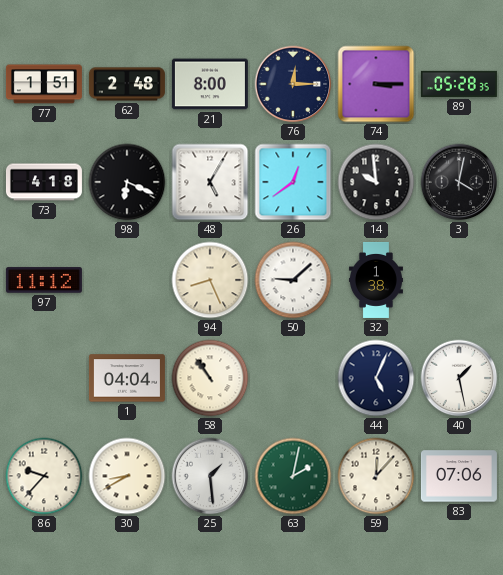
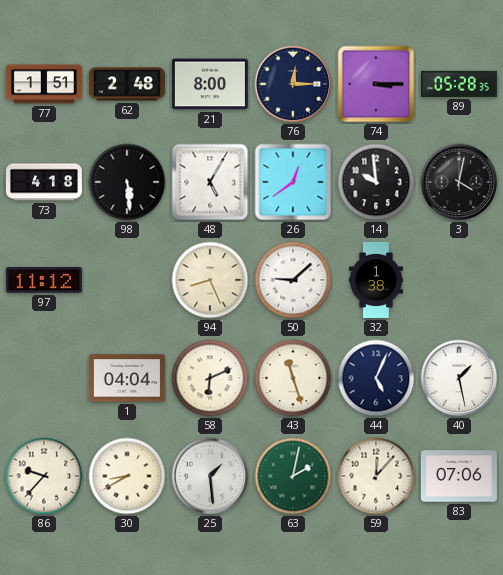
98: 6:19 -> 5:29
58: 10:54 -> 6:11
43: none -> 11:27
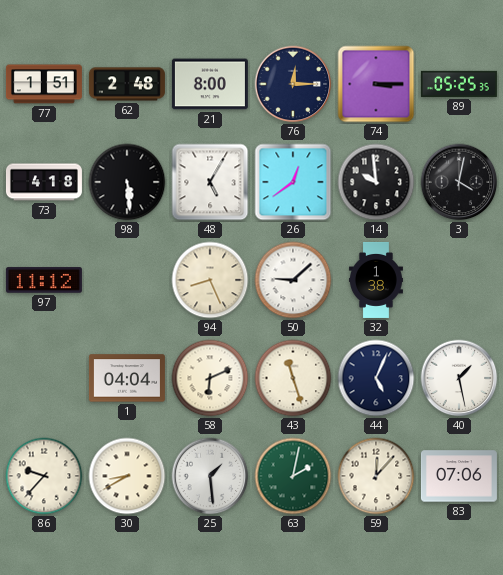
89: 05:28 -> 05:25
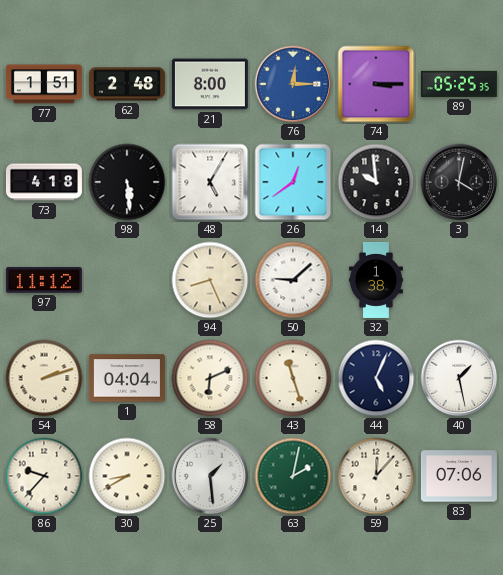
76 dial: navy -> blue
54: none -> 2:12
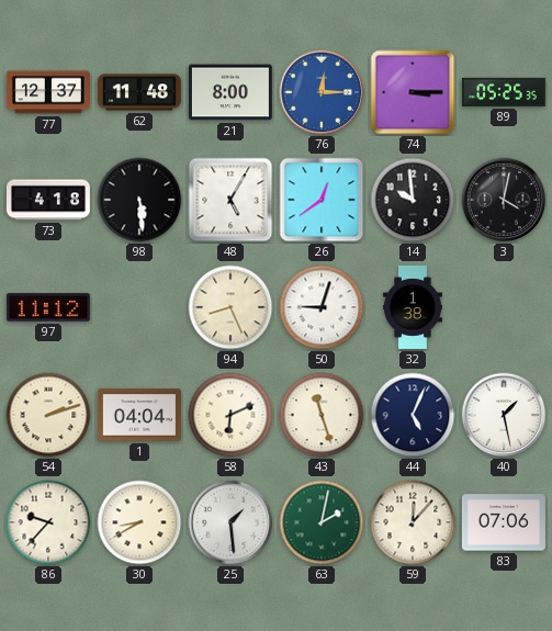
77: 1:51 -> 12:37
62: 2:48 -> 11:48
50: 9:08 -> 9:03
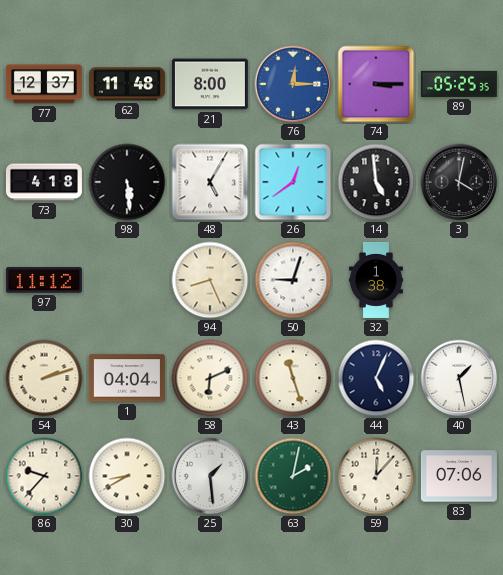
14: 9:59 -> 4:59
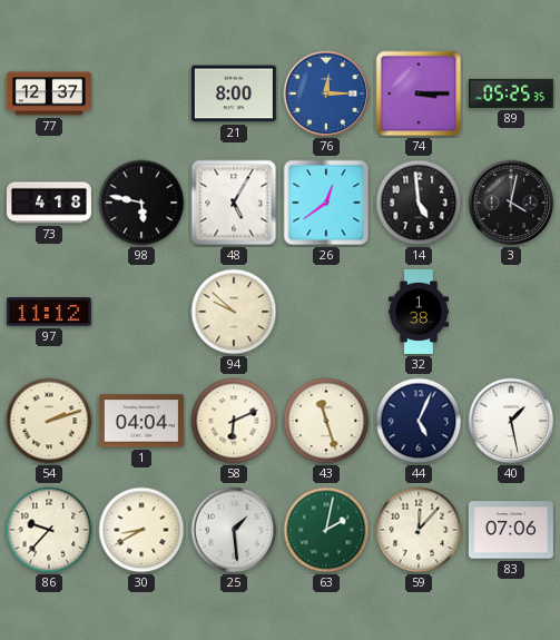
62: 11:48 -> none
98: 5:29 -> 5:47
94: 8:26 -> 9:52
50: 9:03 -> none
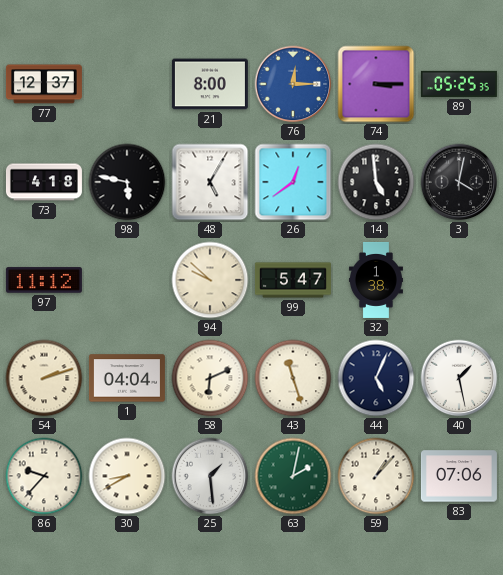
99: none -> 5:47
59: 12:07 -> 1:07
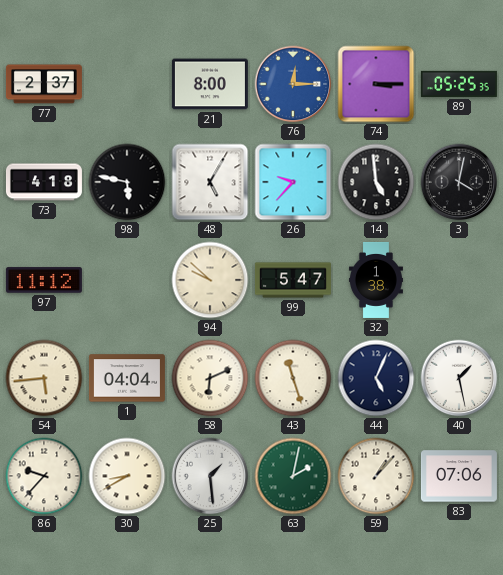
77: 12:37 -> 2:37
26: 12:39 -> 9:37
54: 2:12 -> 5:44
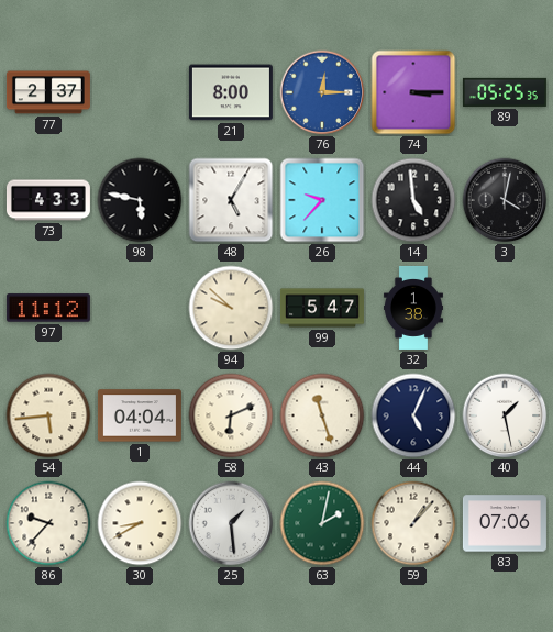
73: 4:18 -> 4:33
